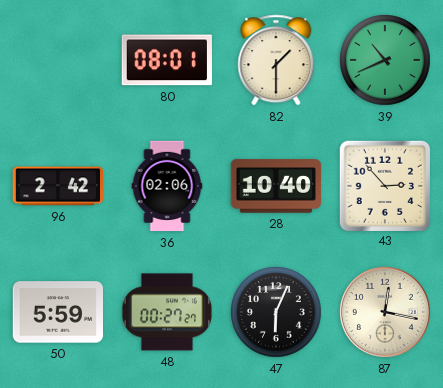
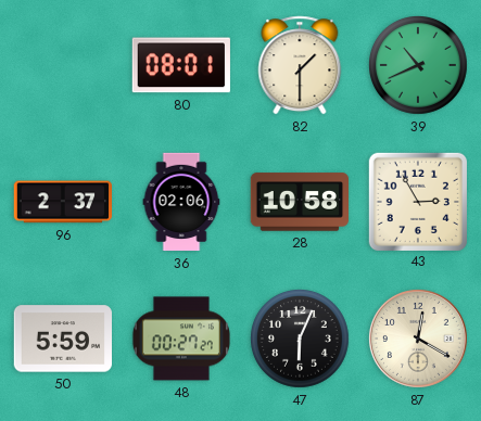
96: 2:42 -> 2:37
28: 10:40 -> 10:58
43: 2:53 -> 2:55
87: 12:17 -> 12:20
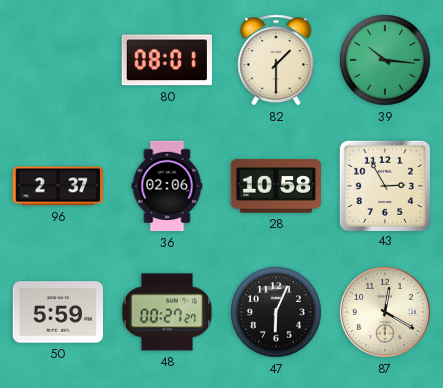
39: 10:41 -> 10:16
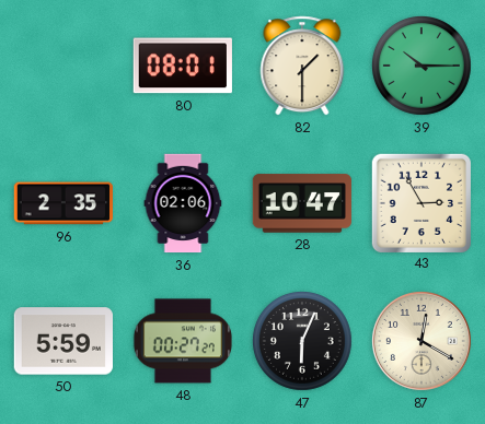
39: 10:16 -> 10:15
96: 2:37 -> 2:35
28: 10:58 -> 10:47
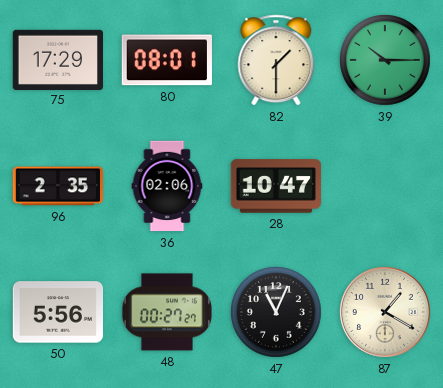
75: none -> 17:29
43: 2:55 -> none
50: 5:59 -> 5:56
47: 6:04 -> 11:04
87: 12:20 -> 1:20
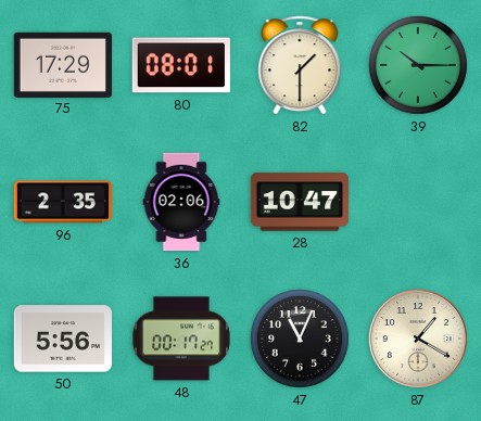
48: 00:27 -> 00:17
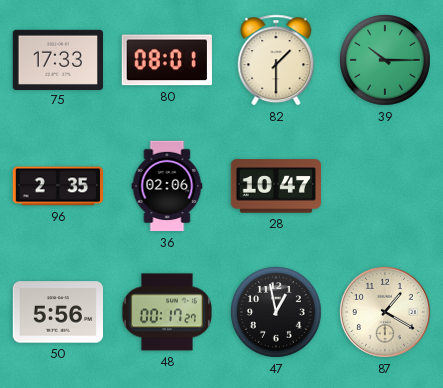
75: 17:29 -> 17:33
47: 11:04 -> 12:58
